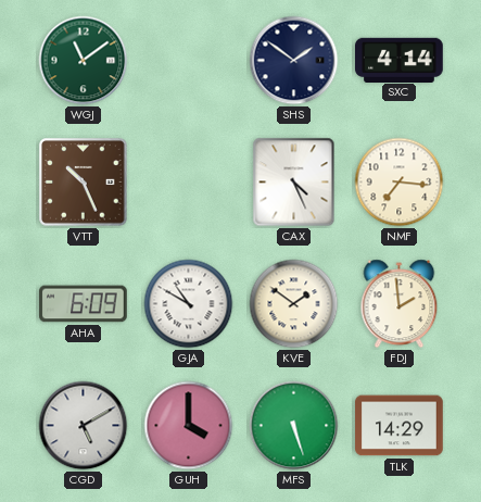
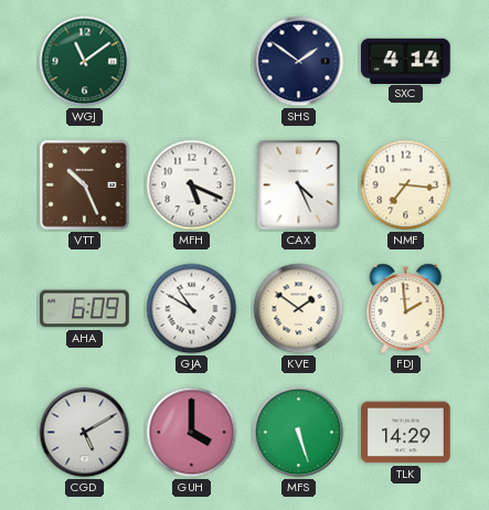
MFH: none -> 5:19
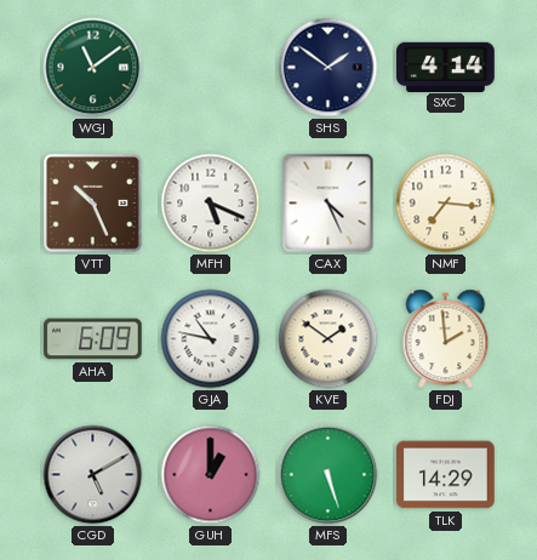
GJA: 10:50 -> 10:47
GUH: 4:00 -> 1:00
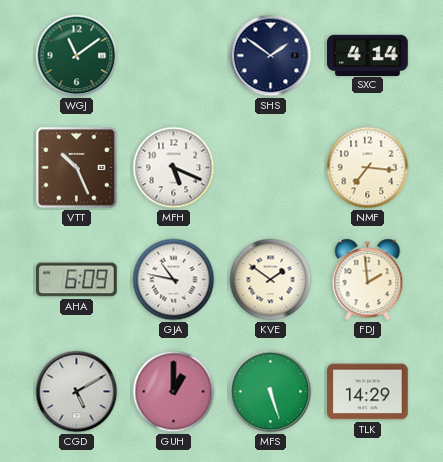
CAX: 4:26 -> none
